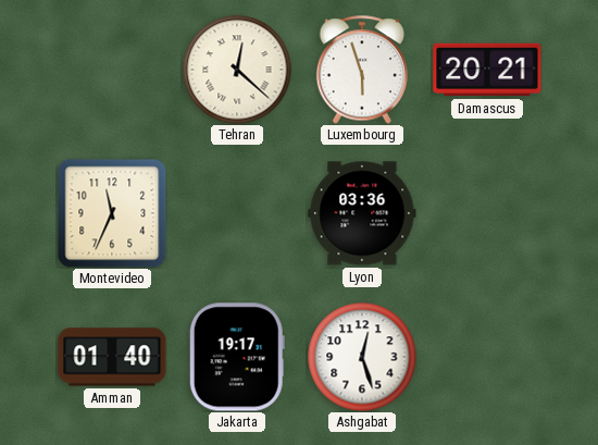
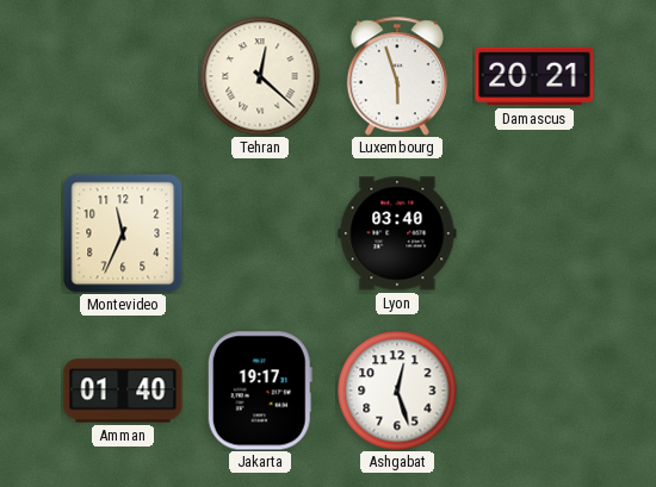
Lyon: 03:36 -> 03:40
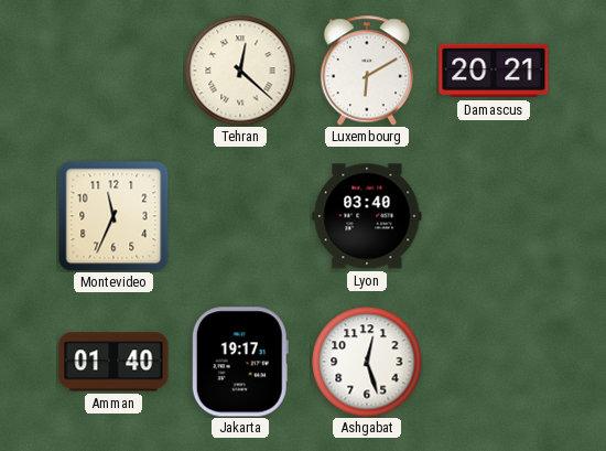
Luxembourg: 5:57 -> 6:10
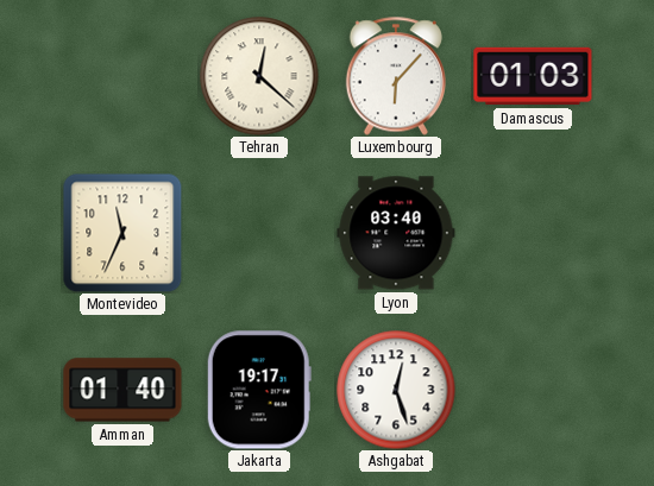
Luxembourg: 6:10 -> 6:07
Damascus: 20:21 -> 01:03
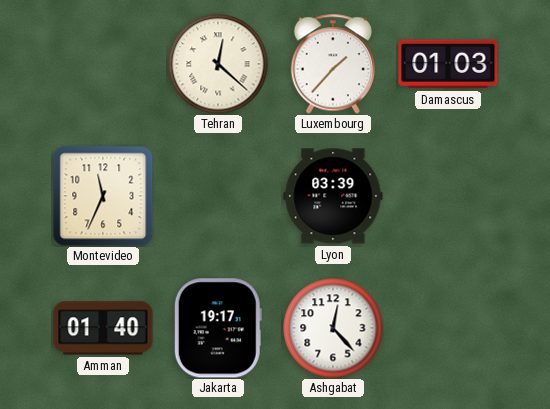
Luxembourg: 6:07 -> 1:37
Lyon: 03:40 -> 03:39
Ashgabat: 12:27 -> 12:23
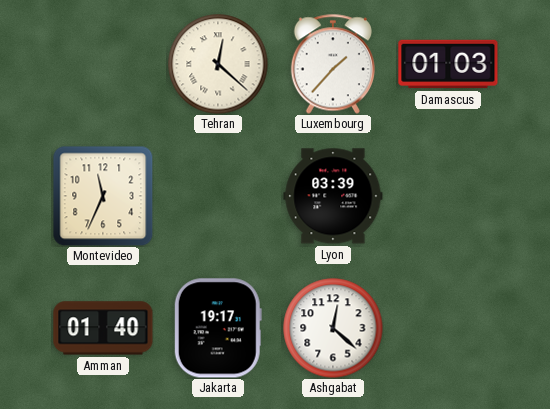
Ashgabat: 12:23 -> 12:22
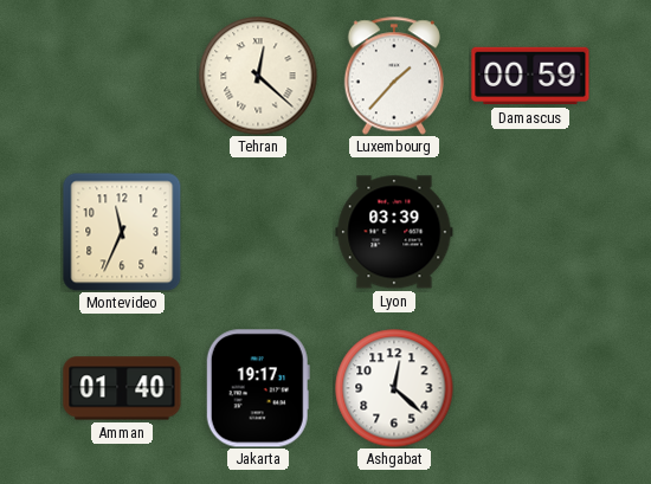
Damascus: 01:03 -> 00:59
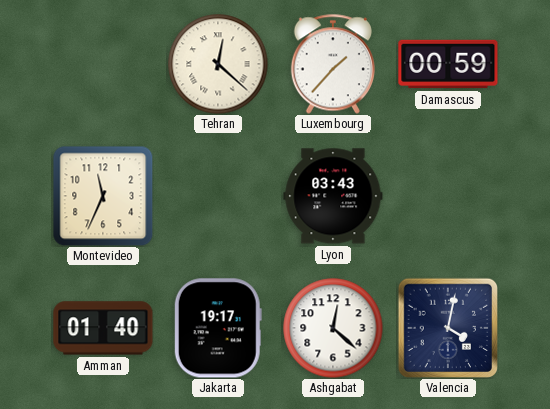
Lyon: 03:39 -> 03:43
Valencia: none -> 4:02
